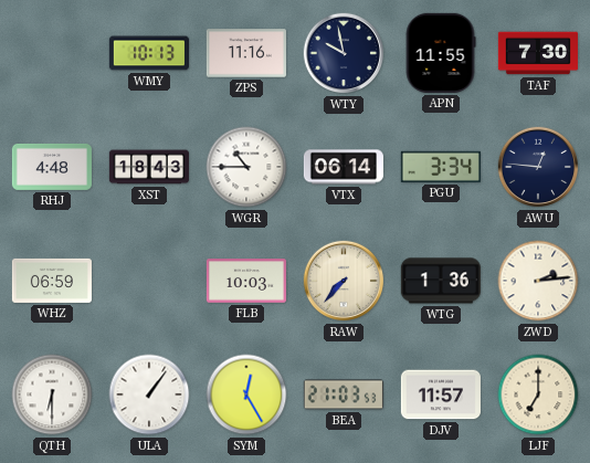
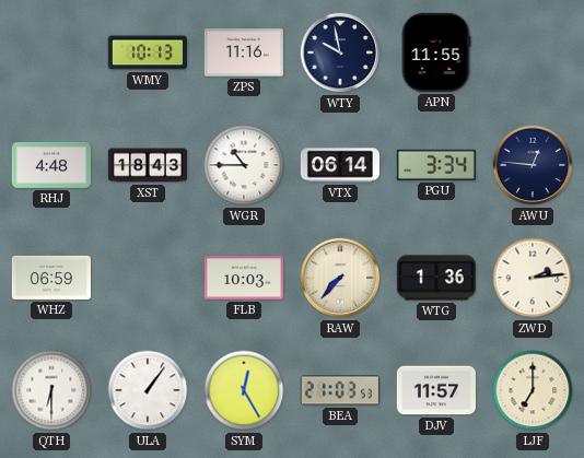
TAF: 7:30 -> none
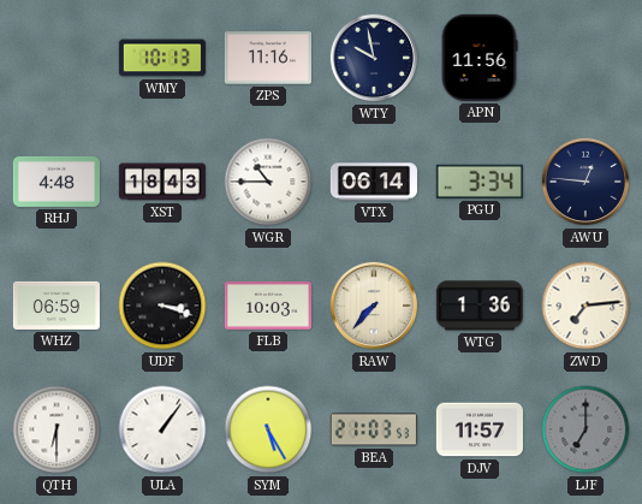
APN: 11:55 -> 11:56
UDF: none -> 3:18
ZWD: 2:14 -> 7:14
SYM: 12:25 -> 5:25
LJF dial: cream -> grey
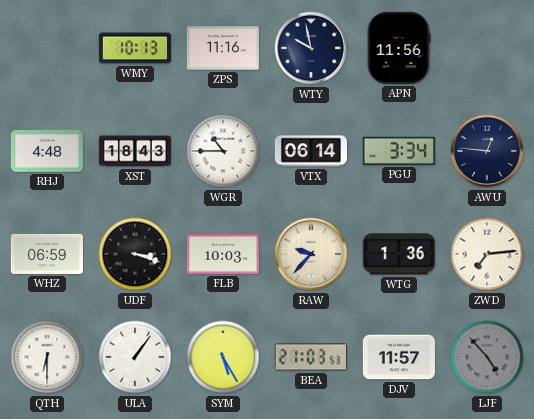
RAW: 7:37 -> 9:37
LJF: 7:00 -> 4:53
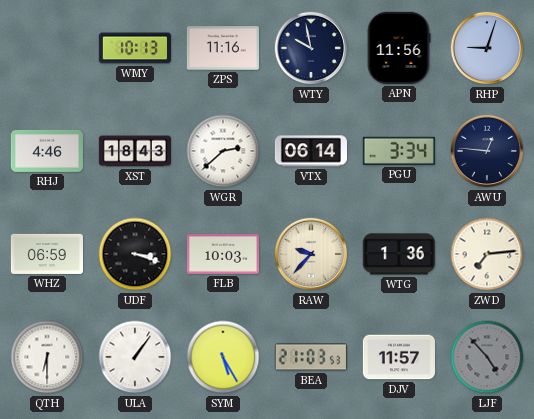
RHP: none -> 9:03
RHJ: 4:48 -> 4:46
WGR: 10:45 -> 2:38
